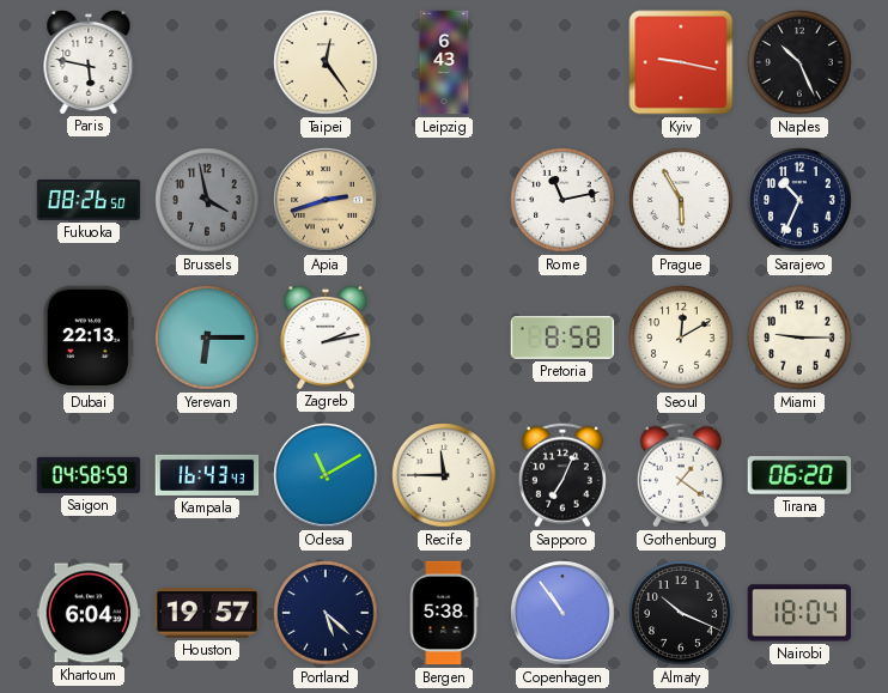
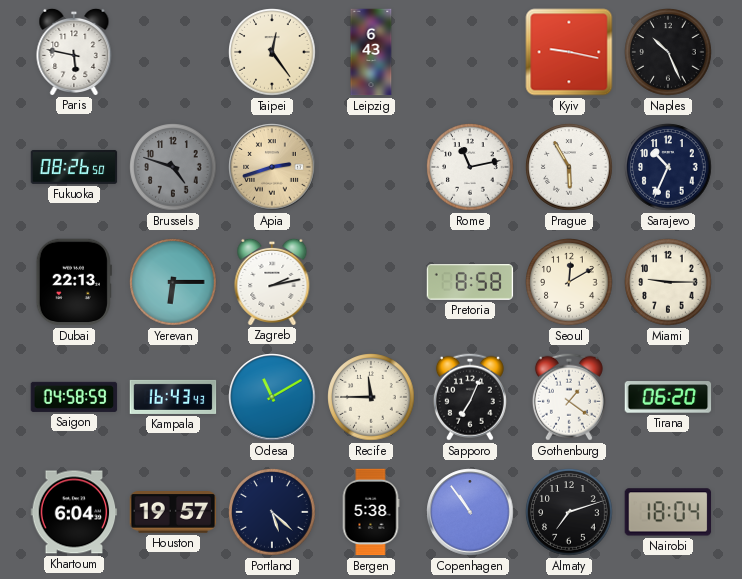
Brussels: 3:58 -> 4:48
Almaty: 10:19 -> 7:12
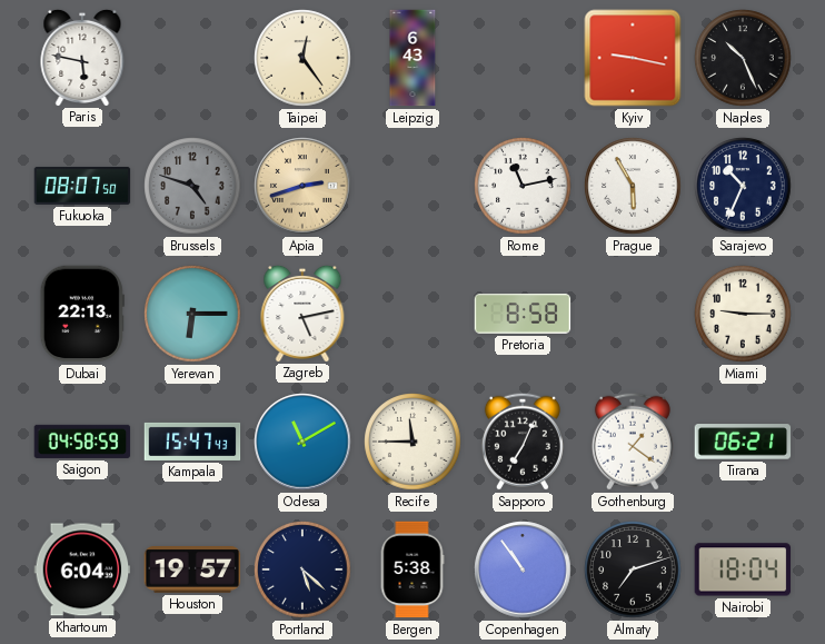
Fukuoka: 08:26 -> 08:07
Zagreb: 2:13 -> 5:13
Seoul: 12:10 -> none
Kampala: 16:43 -> 15:47
Tirana: 06:20 -> 06:21
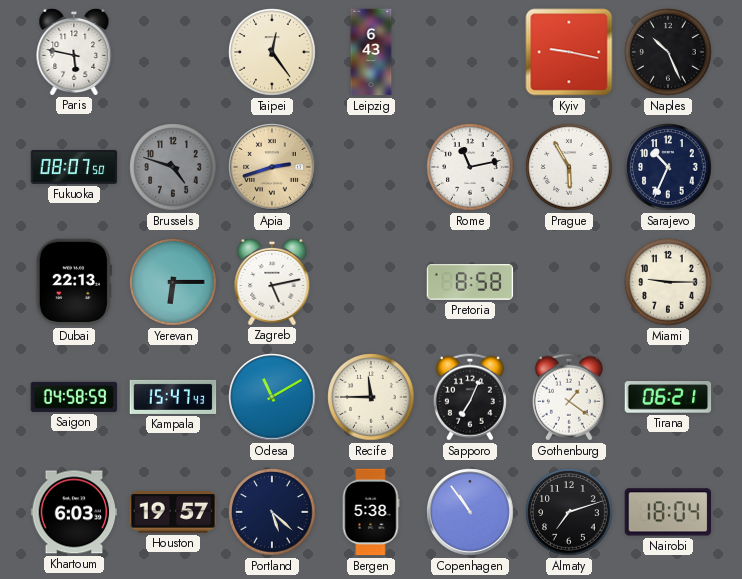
Khartoum: 6:04 -> 6:03
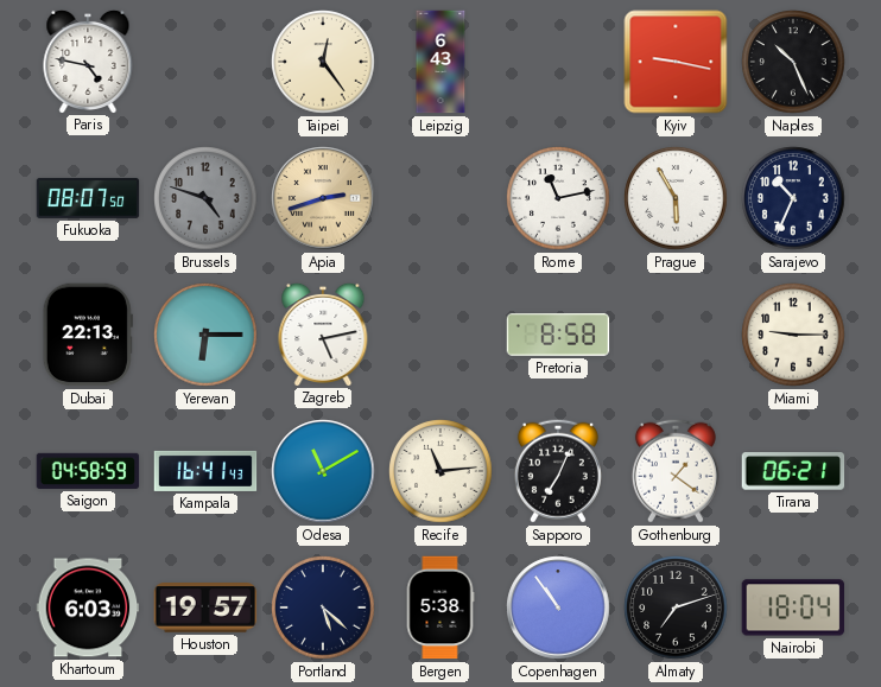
Paris: 5:47 -> 4:47
Kampala: 15:47 -> 16:41
Recife: 11:45 -> 11:14
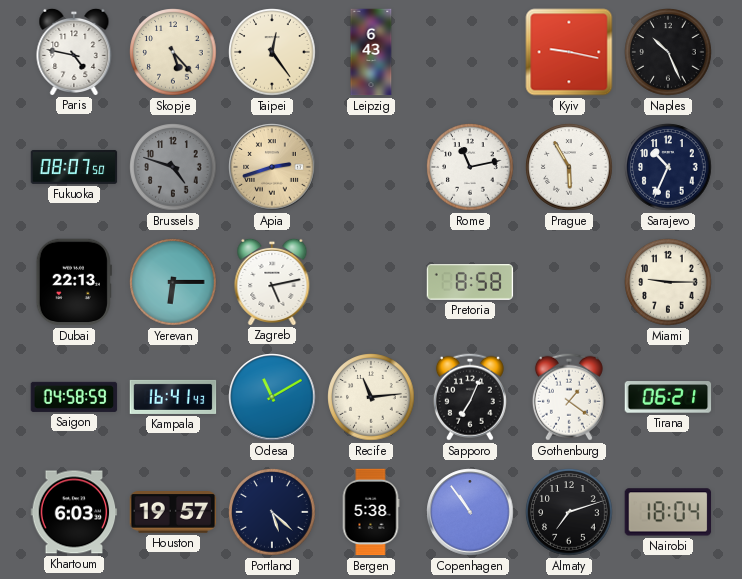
Skopje: none -> 5:23
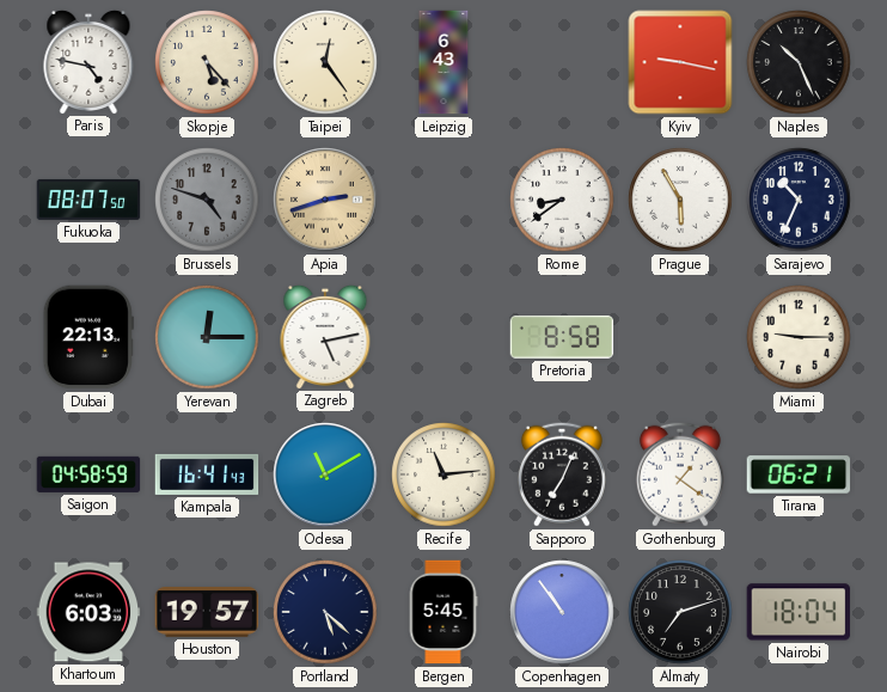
Rome: 11:13 -> 8:39
Yerevan: 6:15 -> 12:15
Bergen: 5:38 -> 5:45
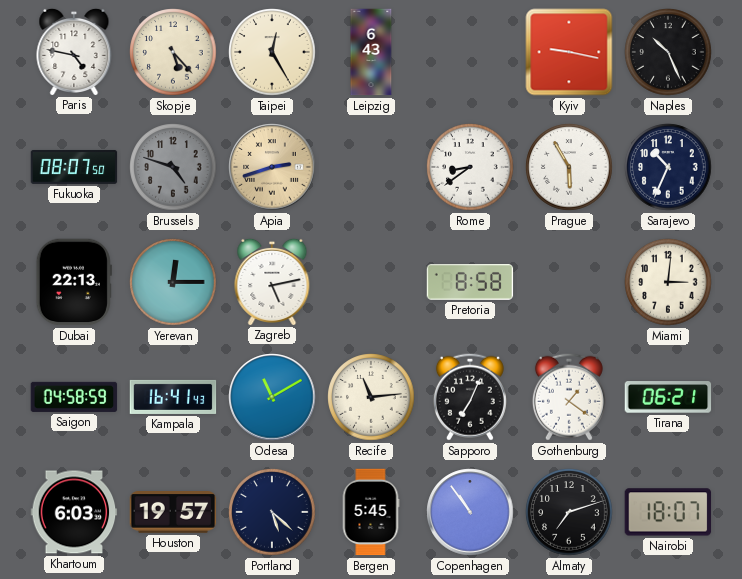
Taipei: 12:24 -> 12:25
Miami: 9:15 -> 3:01
Nairobi: 18:04 -> 18:07
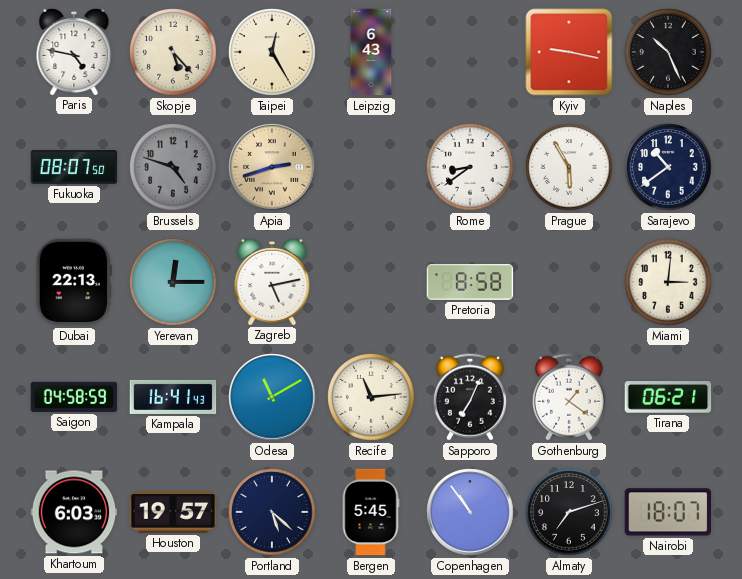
Sarajevo: 10:34 -> 10:39
